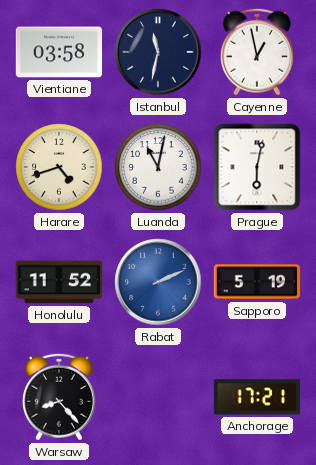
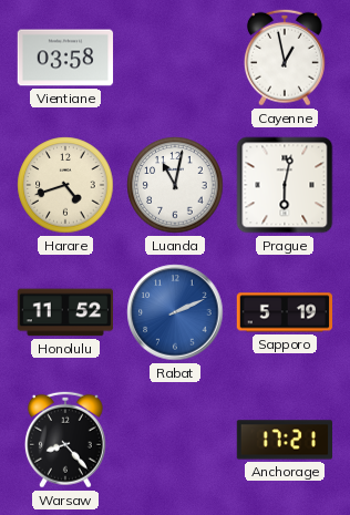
Istanbul: 11:32 -> none
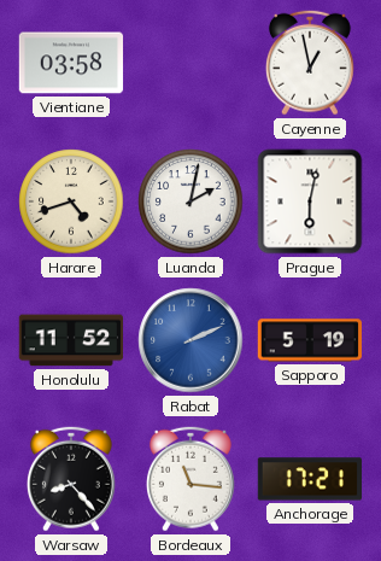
Luanda: 11:02 -> 2:02
Bordeaux: none -> 11:16
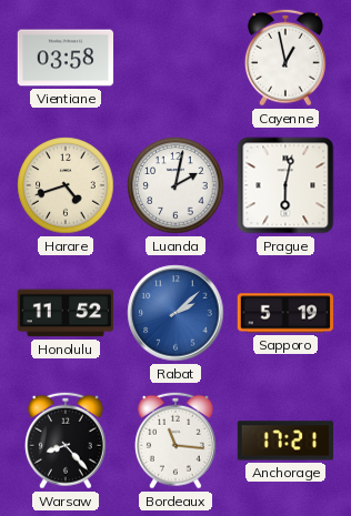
Rabat: 2:11 -> 2:08
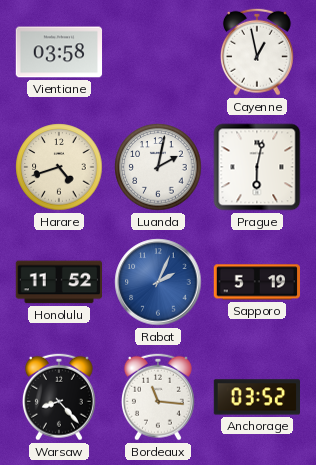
Rabat: 2:08 -> 2:04
Anchorage: 17:21 -> 03:52
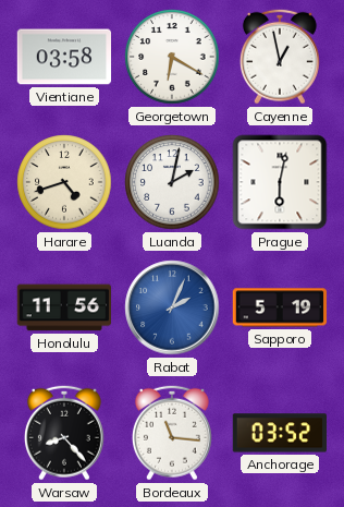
Georgetown: none -> 6:20
Honolulu: 11:52 -> 11:56
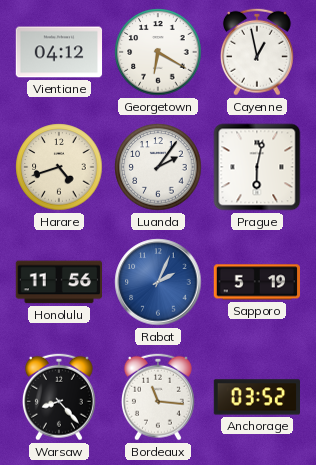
Vientiane: 03:58 -> 04:12
Luanda: 2:02 -> 2:06
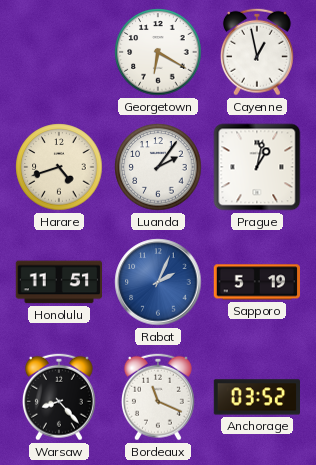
Vientiane: 04:12 -> none
Prague: 6:02 -> 1:02
Honolulu: 11:56 -> 11:51
Bordeaux: 11:16 -> 11:19
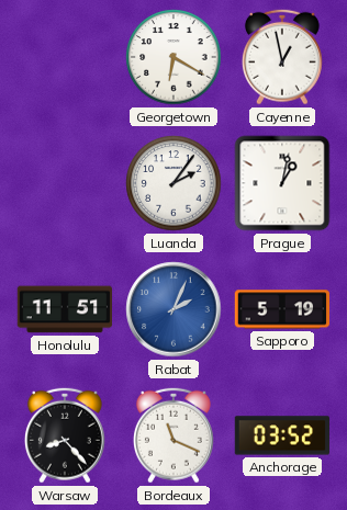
Harare: 4:42 -> none
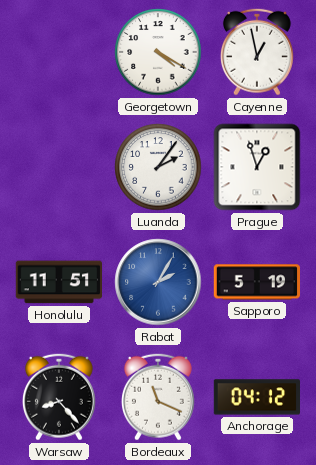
Georgetown: 6:20 -> 4:20
Prague: 1:02 -> 12:57
Rabat: 2:04 -> 2:05
Anchorage: 03:52 -> 04:12
